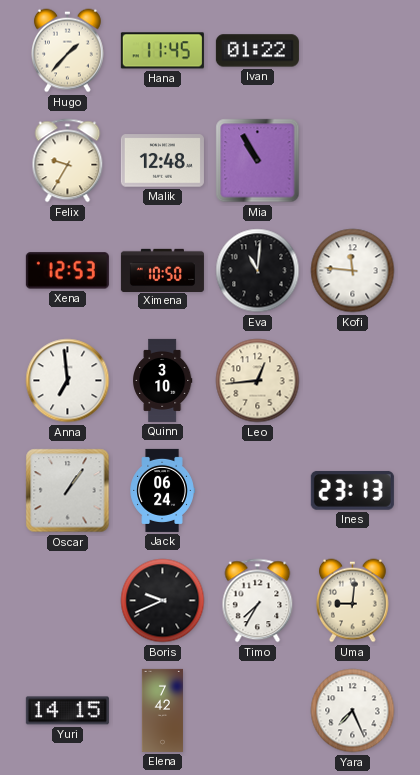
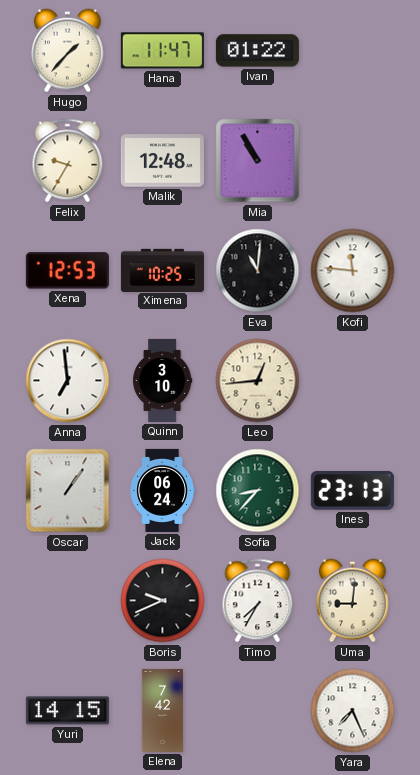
Hana: 11:45 -> 11:47
Ximena: 10:50 -> 10:25
Sofia: none -> 8:37
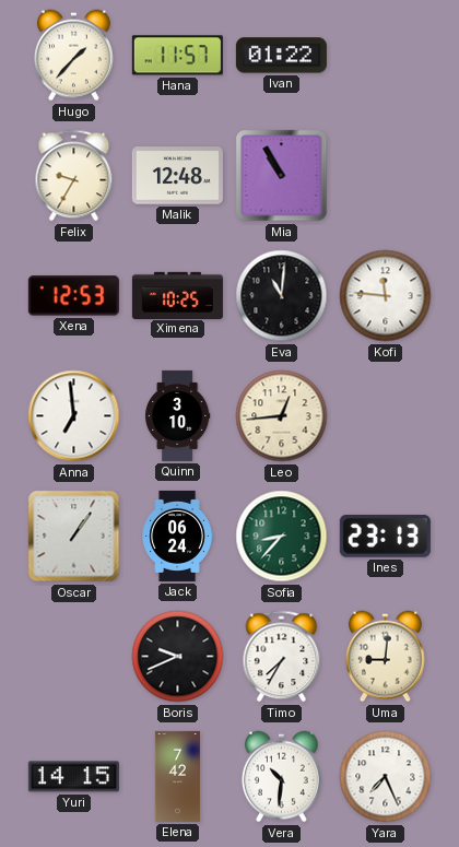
Hana: 11:47 -> 11:57
Vera: none -> 10:31
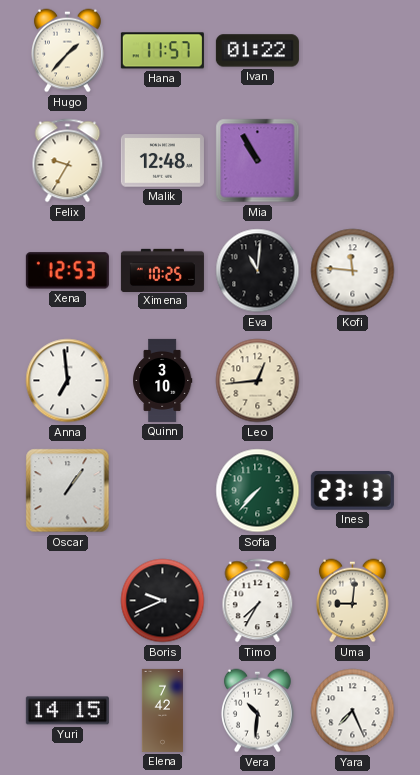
Jack: 06:24 -> none
Sofia: 8:37 -> 7:37
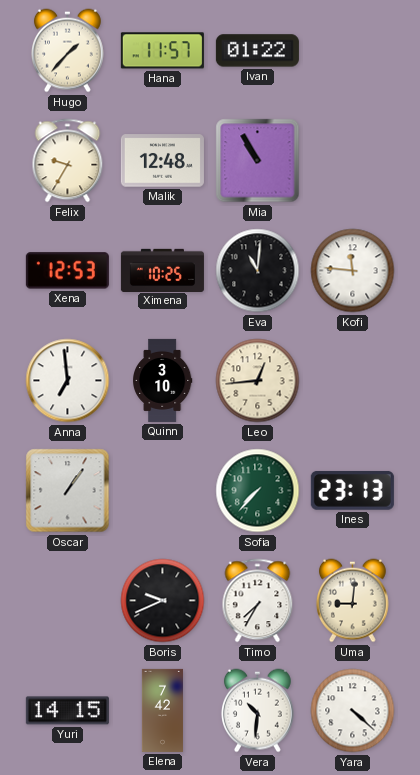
Yara: 7:26 -> 4:22
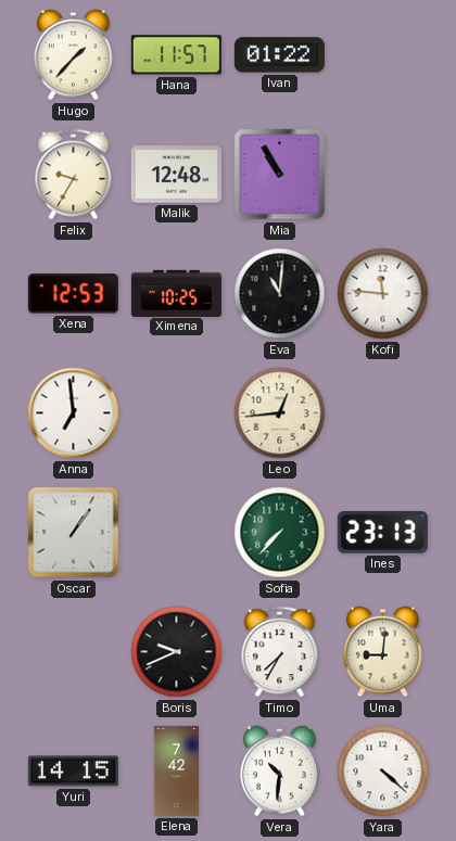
Quinn: 3:10 -> none
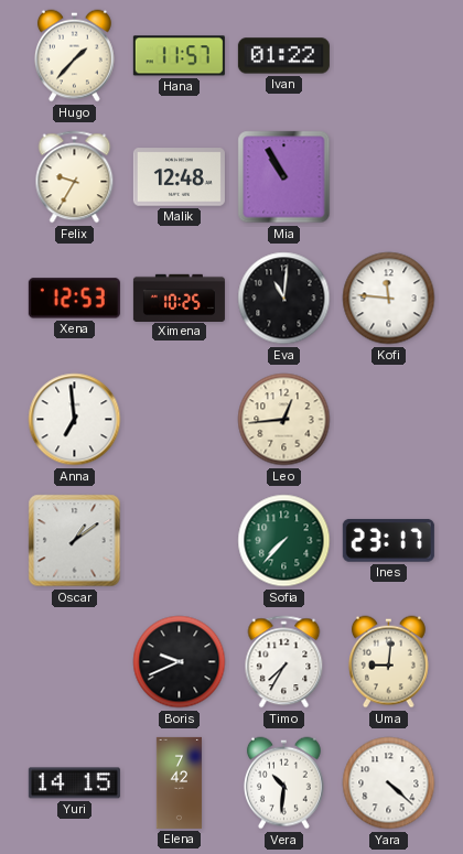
Oscar: 1:06 -> 1:09
Ines: 23:13 -> 23:17
